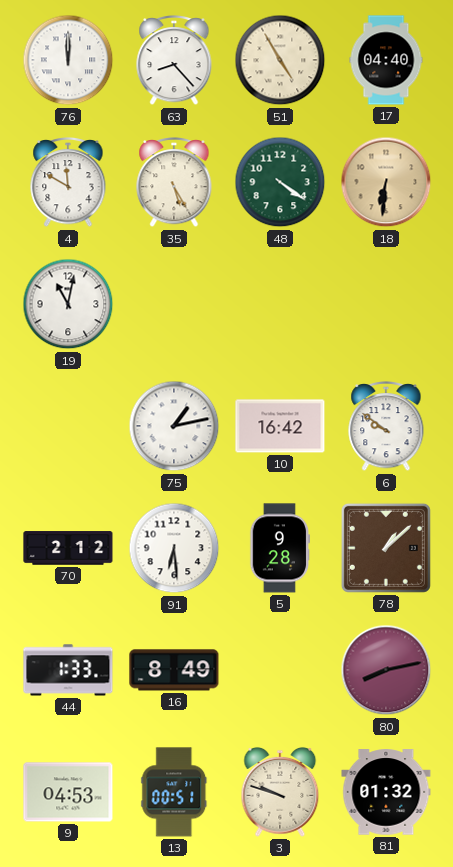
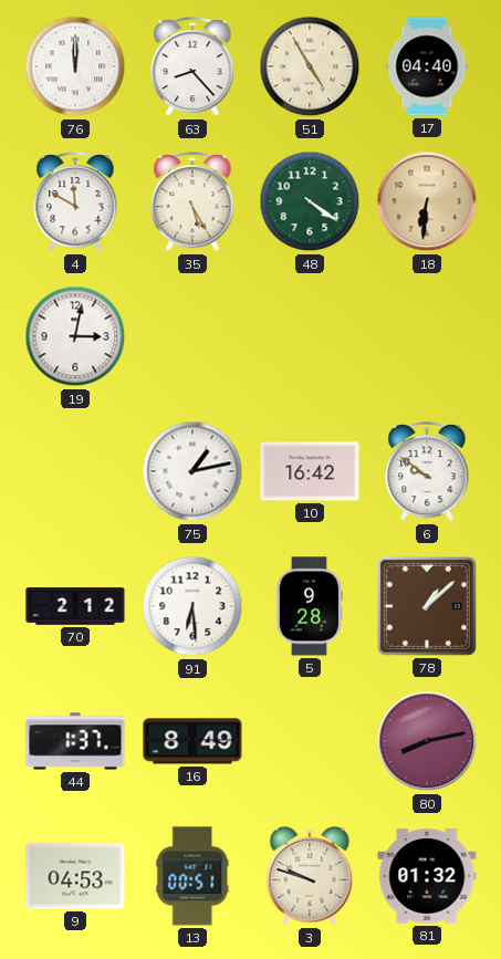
19: 11:02 -> 3:02
44: 1:33 -> 1:37
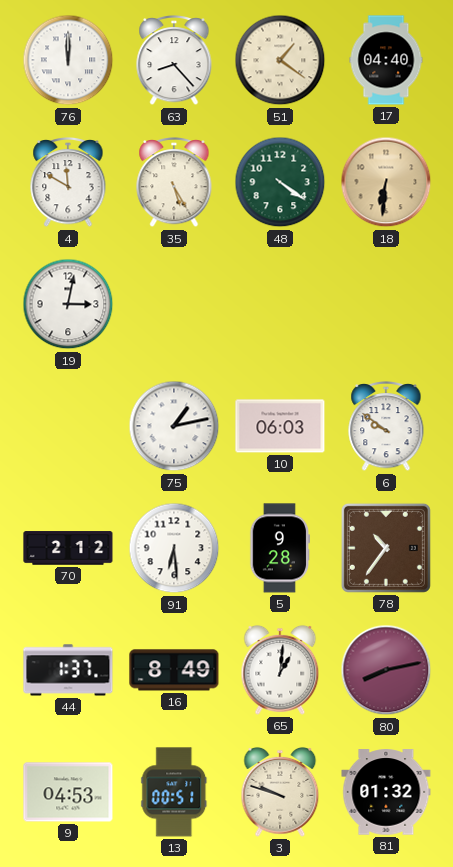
51: 4:55 -> 1:21
10: 16:42 -> 06:03
78: 1:08 -> 10:36
65: none -> 1:01
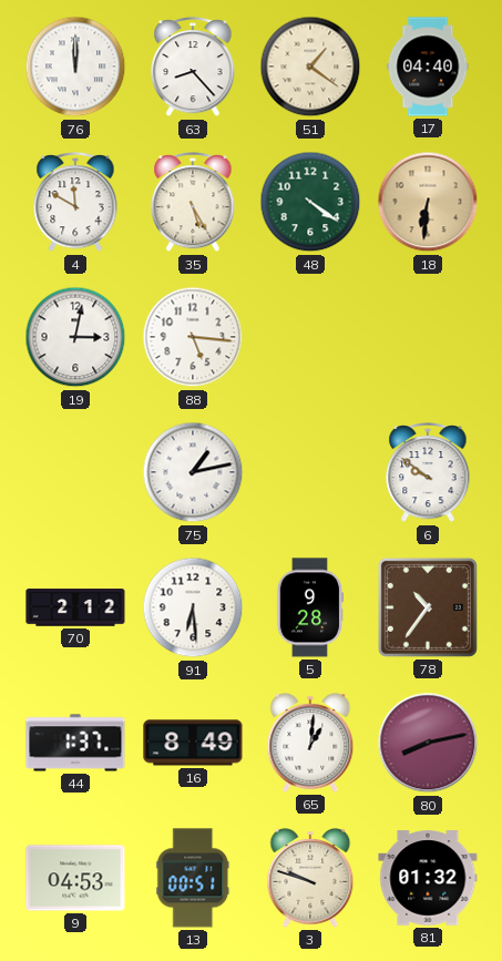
88: none -> 5:16
10: 06:03 -> none
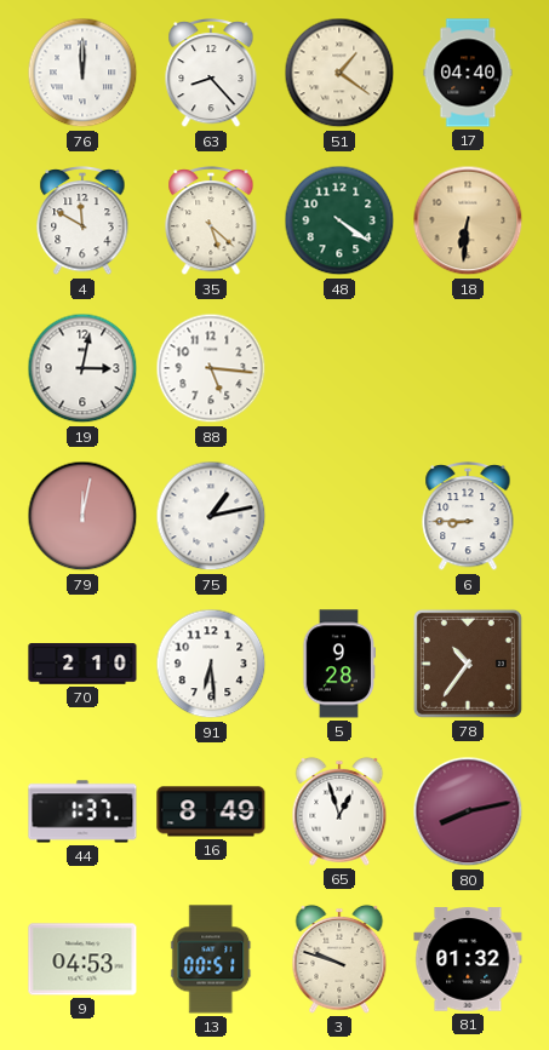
35: 5:25 -> 5:22
79: none -> 12:02
6: 9:51 -> 8:45
70: 2:12 -> 2:10
65: 1:01 -> 12:57
